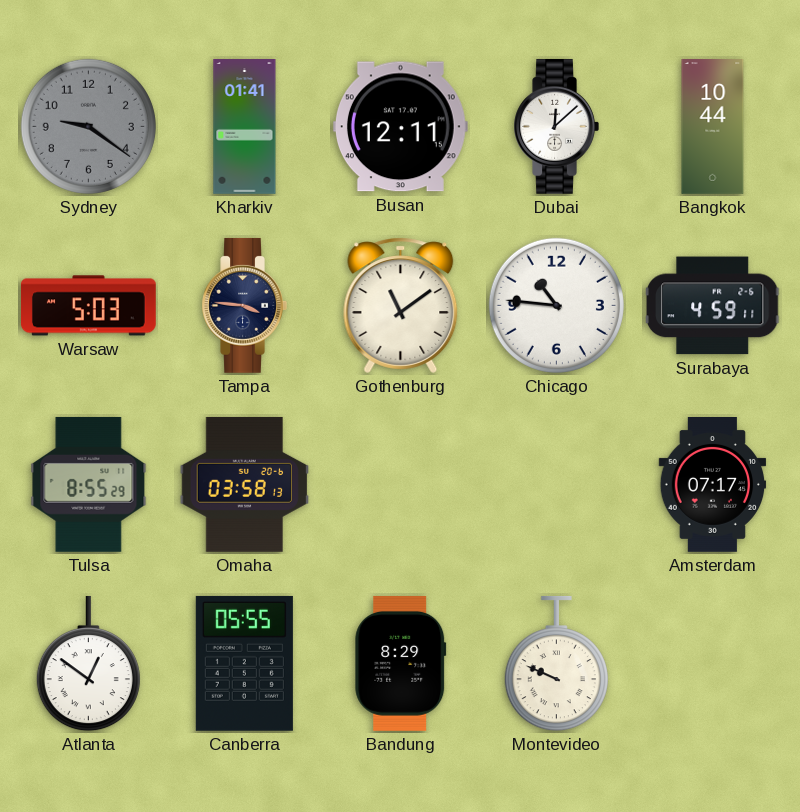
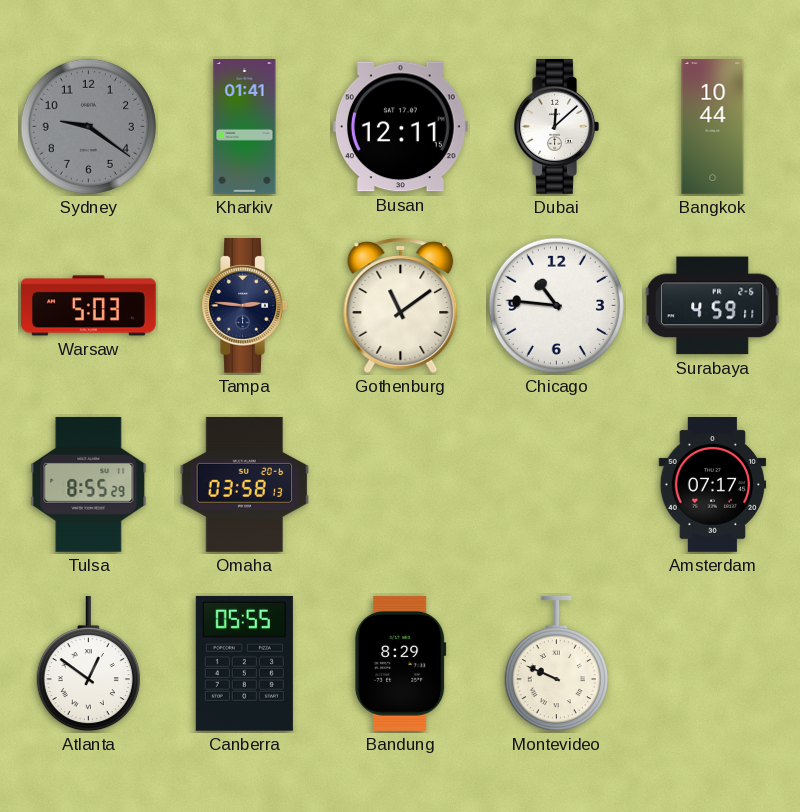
Tampa: 3:46 -> 2:46
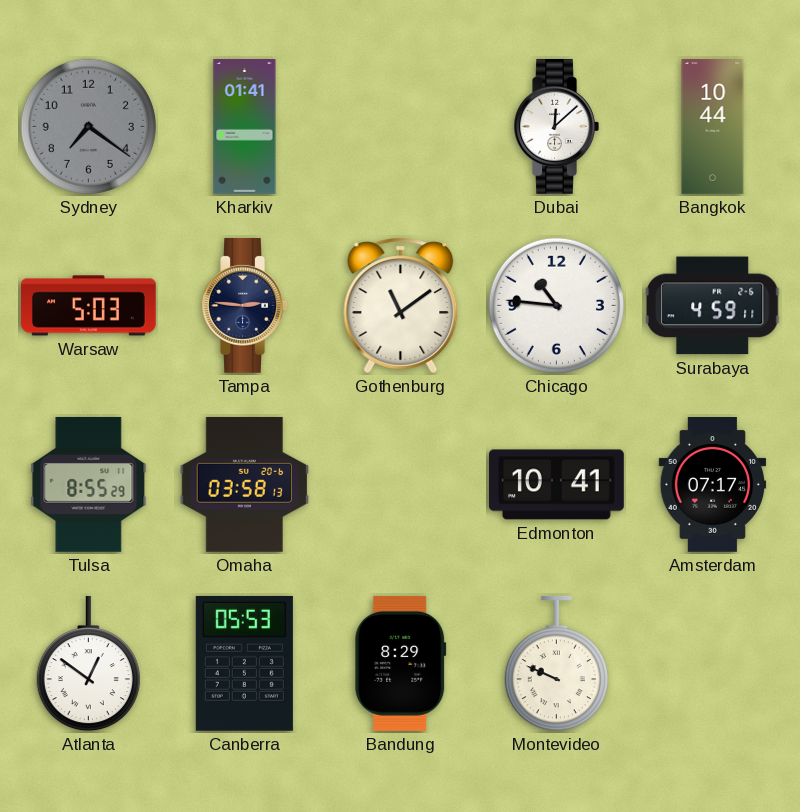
Sydney: 9:21 -> 7:21
Busan: 12:11 -> none
Edmonton: none -> 10:41
Canberra: 05:55 -> 05:53
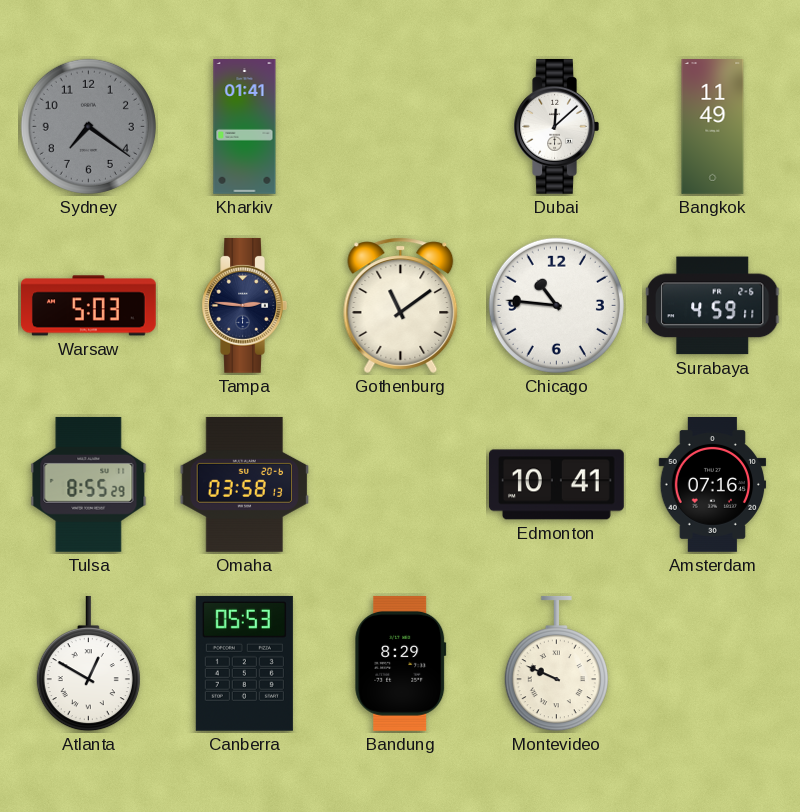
Bangkok: 10:44 -> 11:49
Amsterdam: 07:17 -> 07:16
Atlanta: 12:51 -> 12:50
